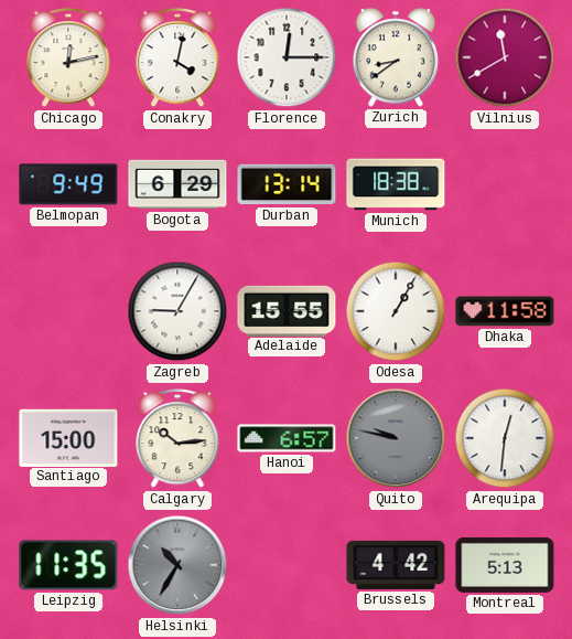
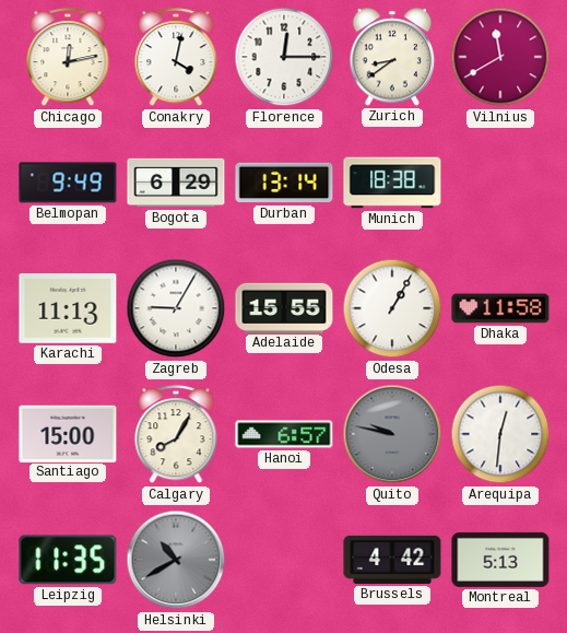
Karachi: none -> 11:13
Calgary: 10:14 -> 8:05
Helsinki: 10:35 -> 10:40
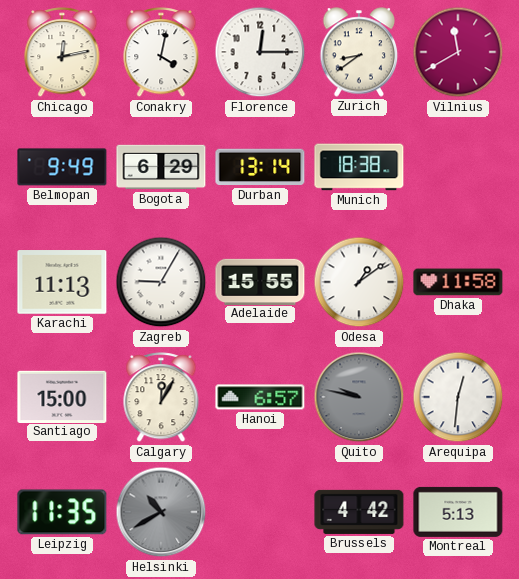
Odesa: 1:05 -> 1:09
Calgary: 8:05 -> 12:05
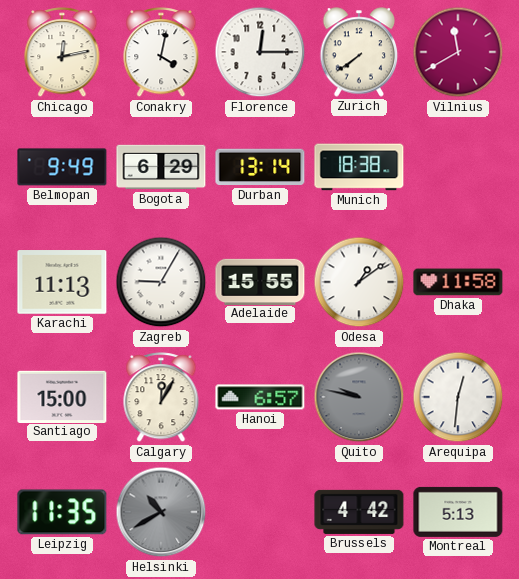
Zurich: 8:39 -> 7:39
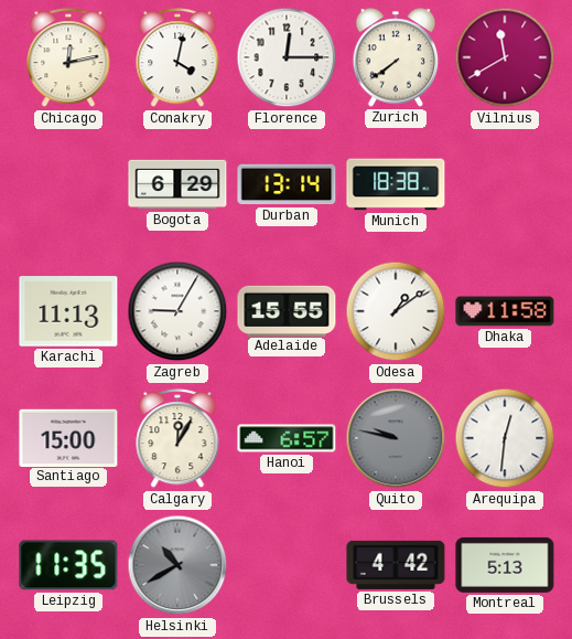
Belmopan: 9:49 -> none
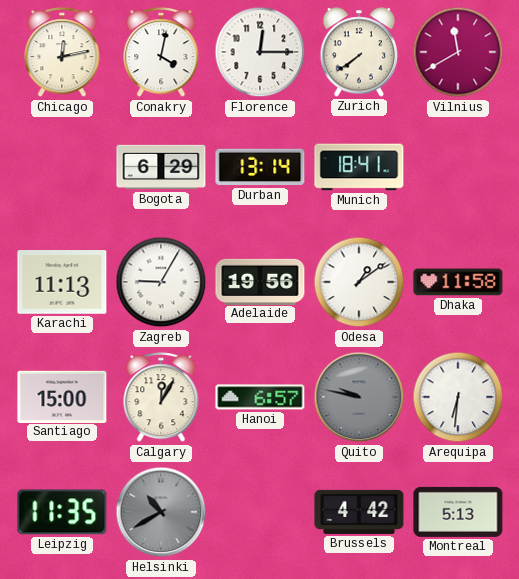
Munich: 18:38 -> 18:41
Adelaide: 15:55 -> 19:56
Arequipa: 12:31 -> 6:31
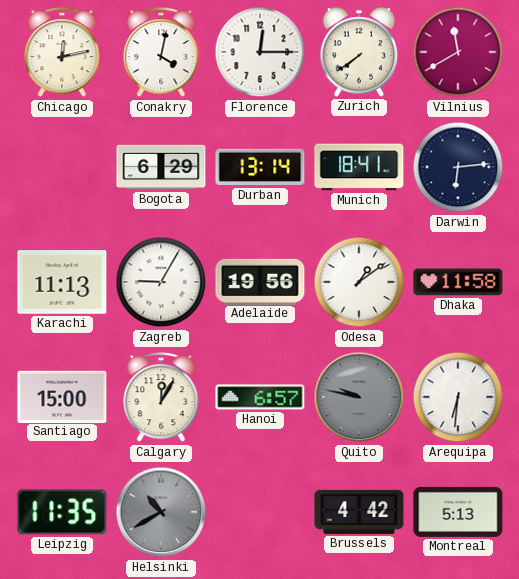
Darwin: none -> 6:14
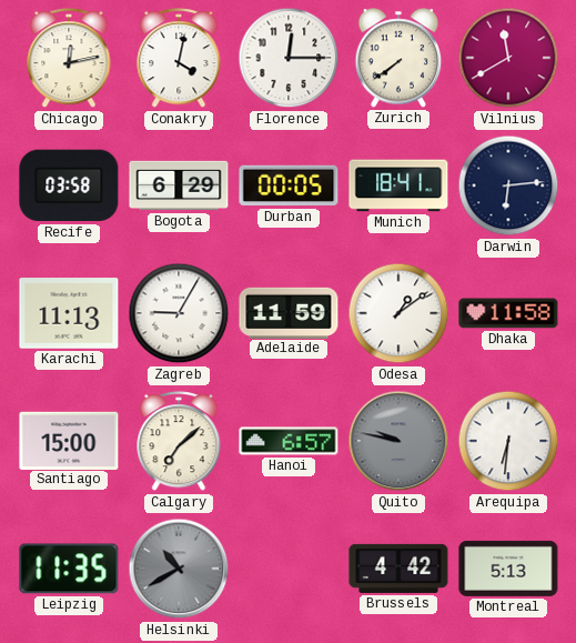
Recife: none -> 03:58
Durban: 13:14 -> 00:05
Adelaide: 19:56 -> 11:59
Calgary: 12:05 -> 7:08
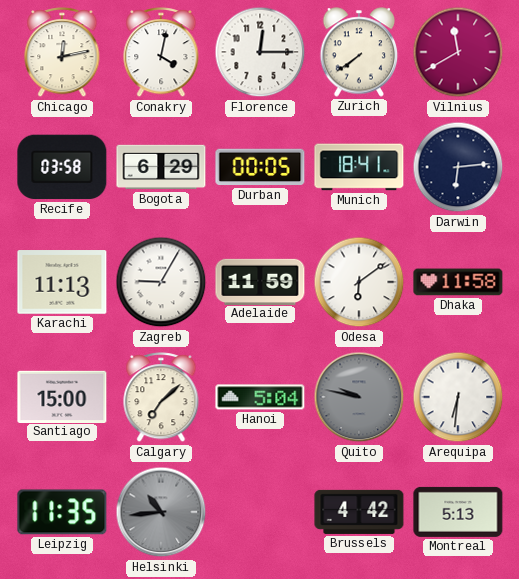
Odesa: 1:09 -> 6:09
Hanoi: 6:57 -> 5:04
Helsinki: 10:40 -> 10:44
